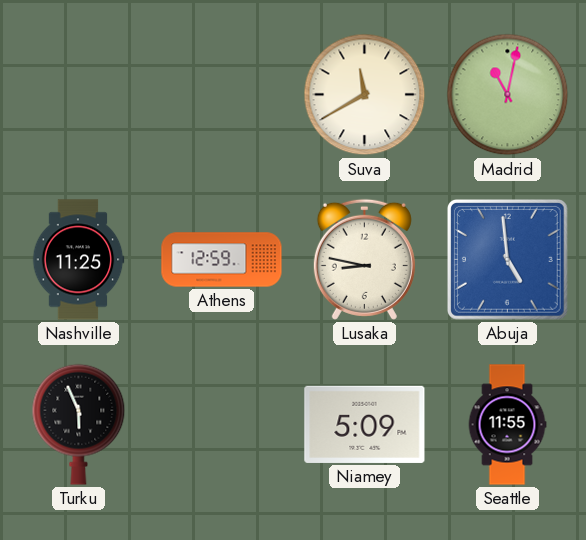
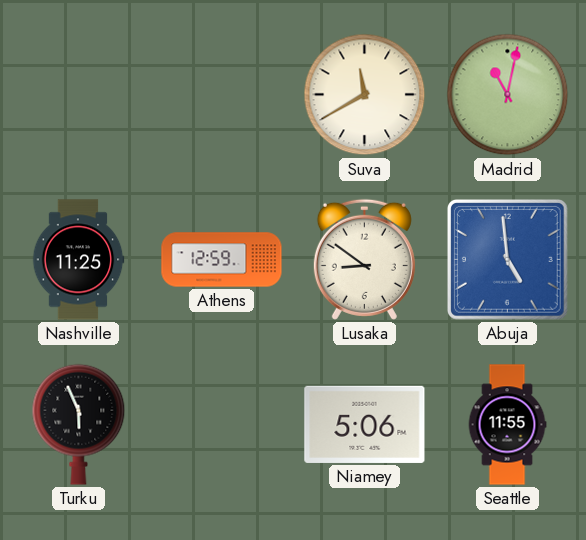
Lusaka: 8:47 -> 8:51
Niamey: 5:09 -> 5:06
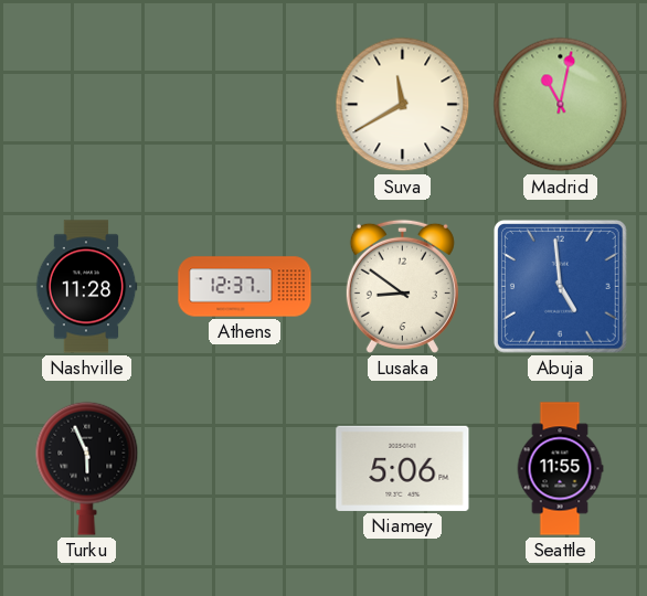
Nashville: 11:25 -> 11:28
Athens: 12:59 -> 12:37
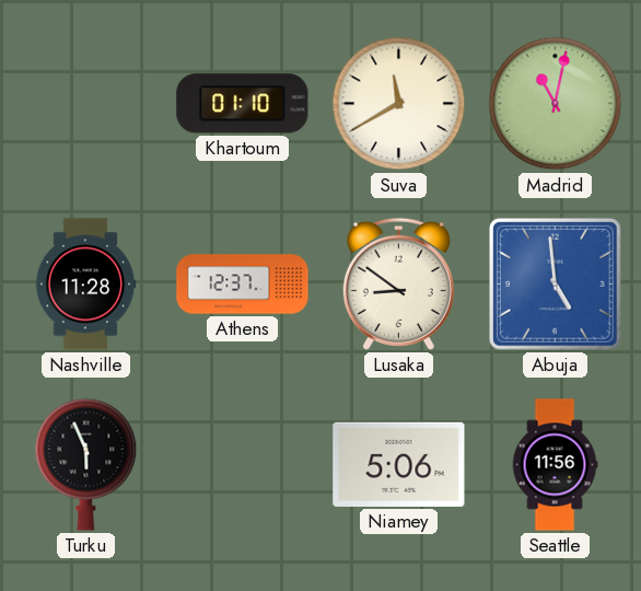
Khartoum: none -> 01:10
Seattle: 11:55 -> 11:56
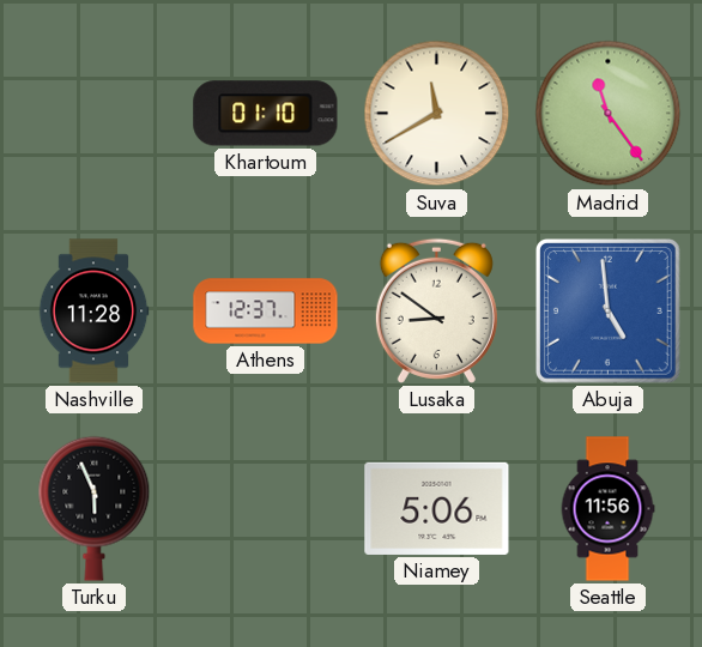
Madrid: 11:02 -> 11:24
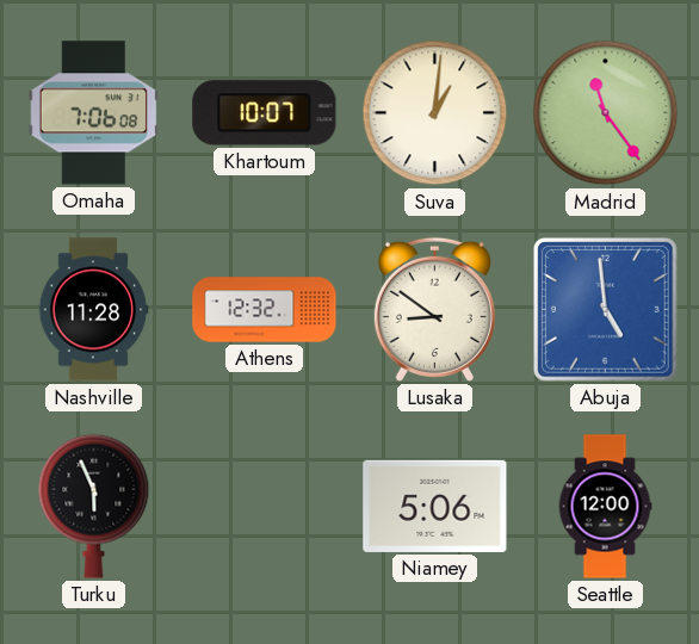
Omaha: none -> 7:06
Khartoum: 01:10 -> 10:07
Suva: 11:40 -> 1:01
Athens: 12:37 -> 12:32
Seattle: 11:56 -> 12:00
